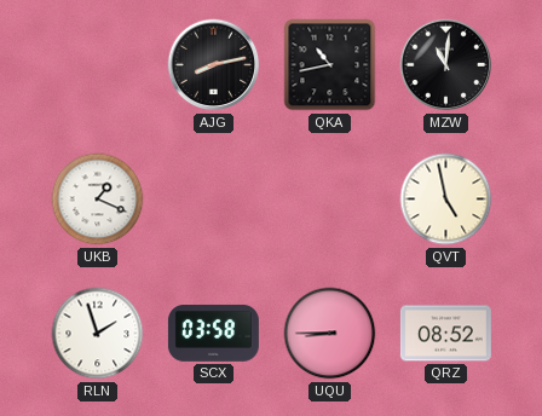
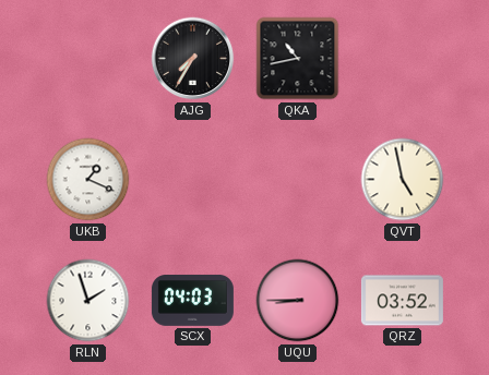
AJG: 8:13 -> 7:35
MZW: 11:01 -> none
SCX: 03:58 -> 04:03
QRZ: 08:52 -> 03:52
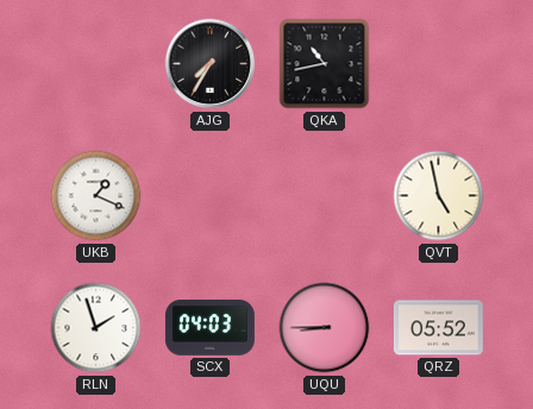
QRZ: 03:52 -> 05:52
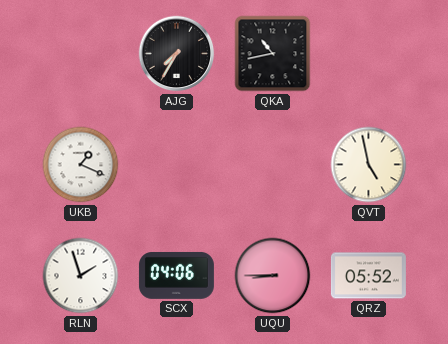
SCX: 04:03 -> 04:06
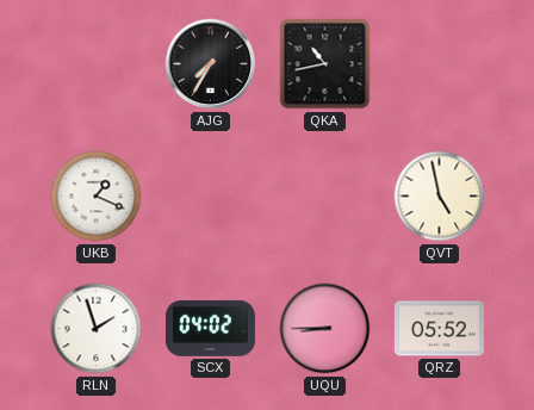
SCX: 04:06 -> 04:02
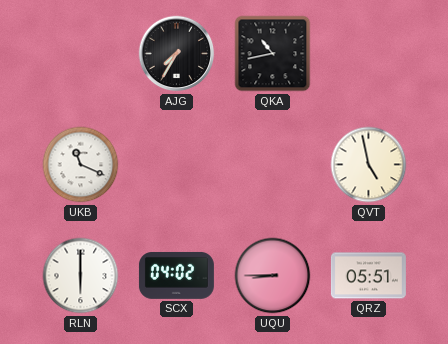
UKB: 1:19 -> 11:19
RLN: 1:57 -> 6:00
QRZ: 05:52 -> 05:51
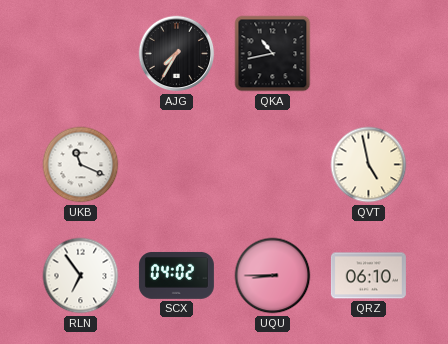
RLN: 6:00 -> 6:54
QRZ: 05:51 -> 06:10
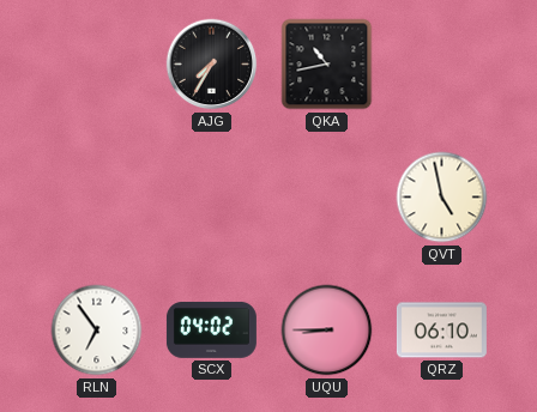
UKB: 11:19 -> none
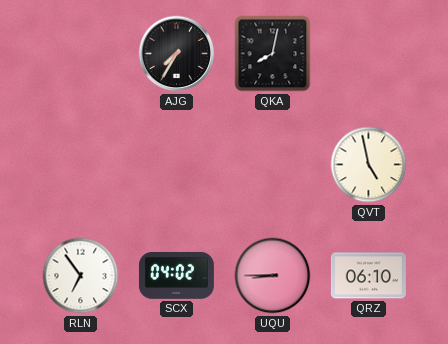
QKA: 10:43 -> 8:02
